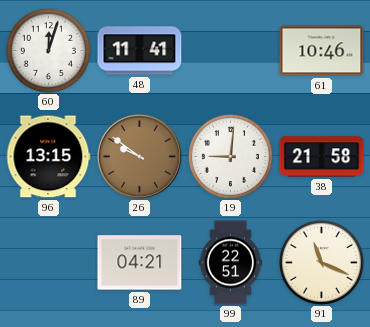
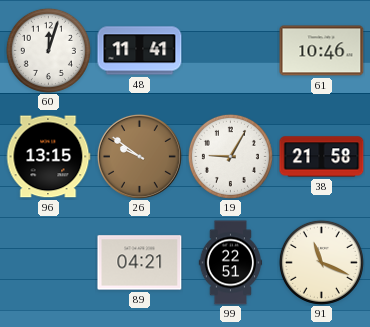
19: 9:01 -> 9:05
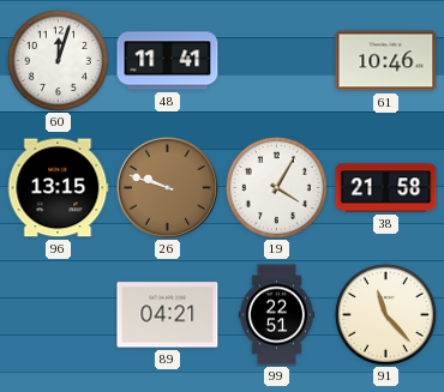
26: 9:51 -> 9:48
19: 9:05 -> 4:05
91: 11:19 -> 11:23
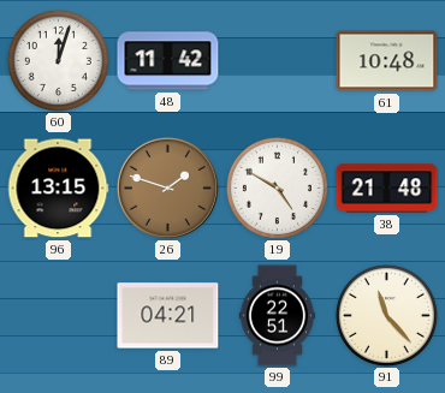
48: 11:41 -> 11:42
61: 10:46 -> 10:48
26: 9:48 -> 1:48
19: 4:05 -> 4:50
38: 21:58 -> 21:48
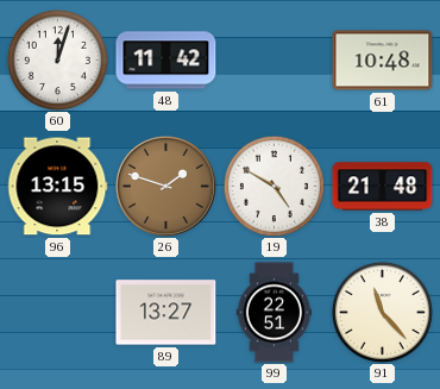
89: 04:21 -> 13:27
